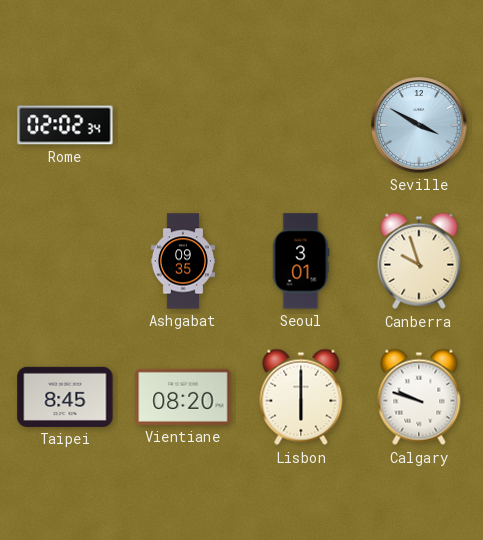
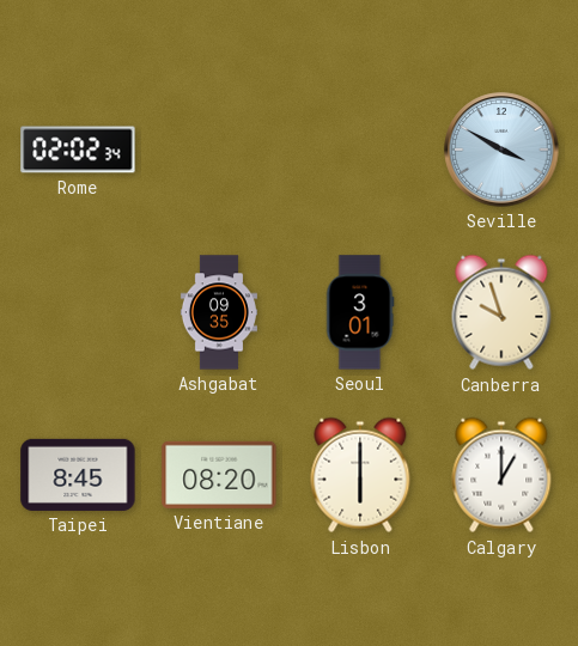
Calgary: 9:48 -> 1:00
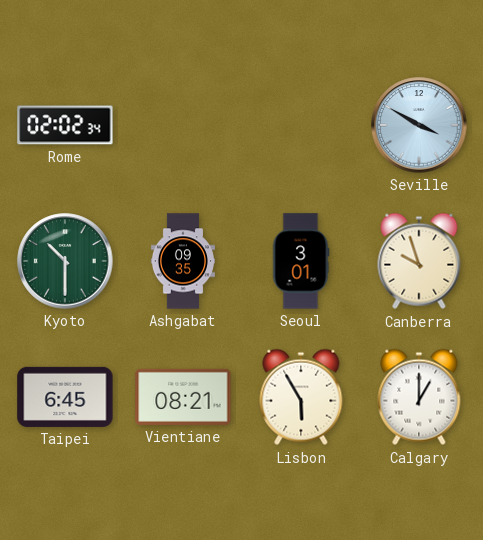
Kyoto: none -> 10:30
Taipei: 8:45 -> 6:45
Vientiane: 08:20 -> 08:21
Lisbon: 6:00 -> 5:55
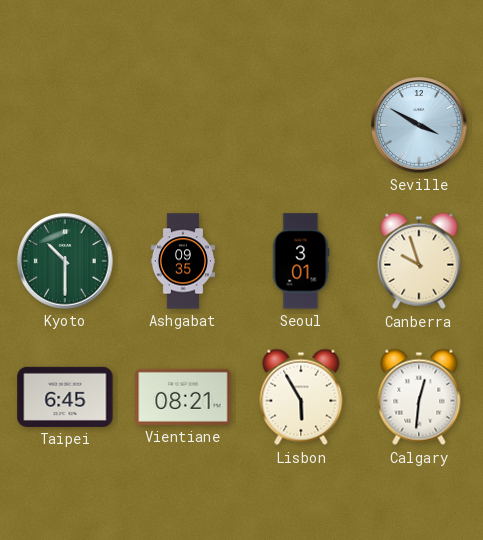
Rome: 02:02 -> none
Calgary: 1:00 -> 12:31
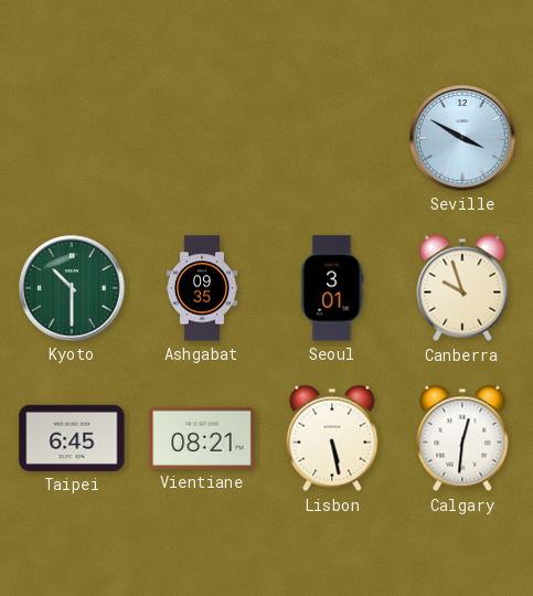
Lisbon: 5:55 -> 5:28
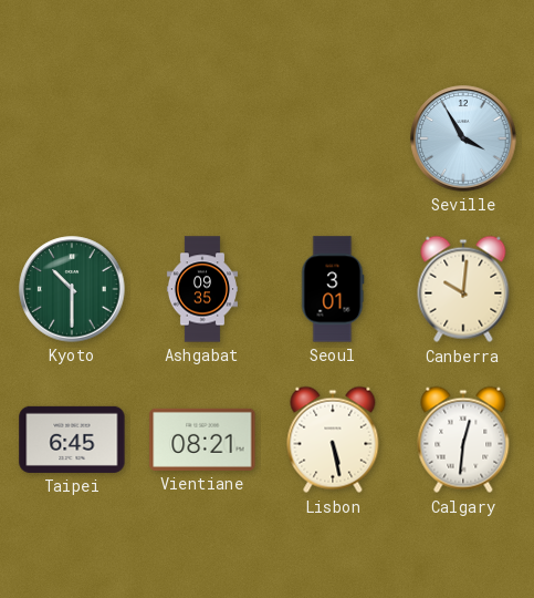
Seville: 3:50 -> 3:55
Canberra: 9:57 -> 10:01
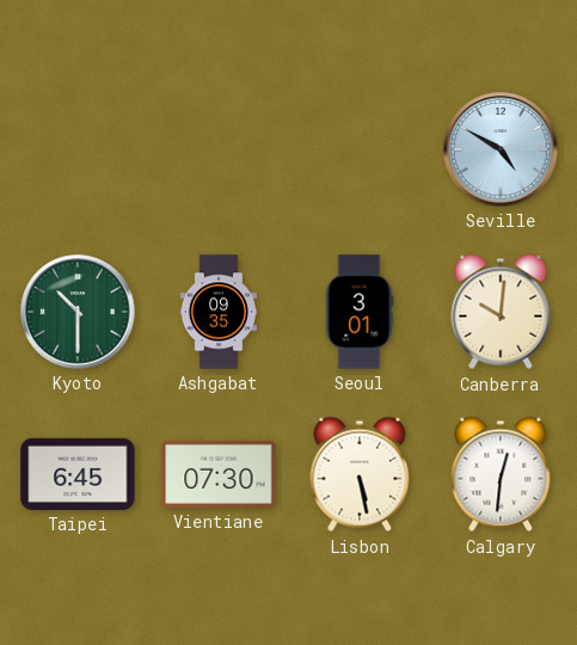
Seville: 3:55 -> 4:50
Vientiane: 08:21 -> 07:30
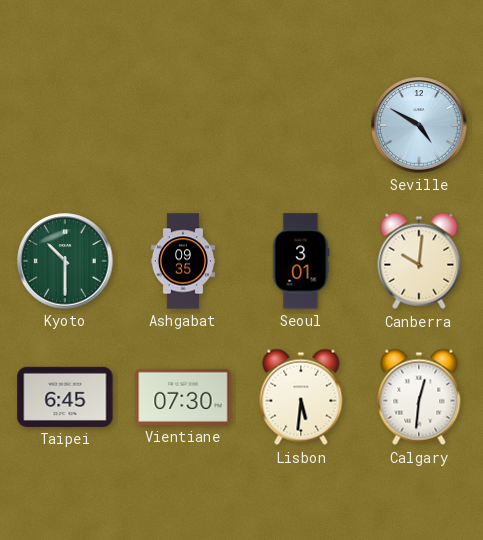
Lisbon: 5:28 -> 5:31
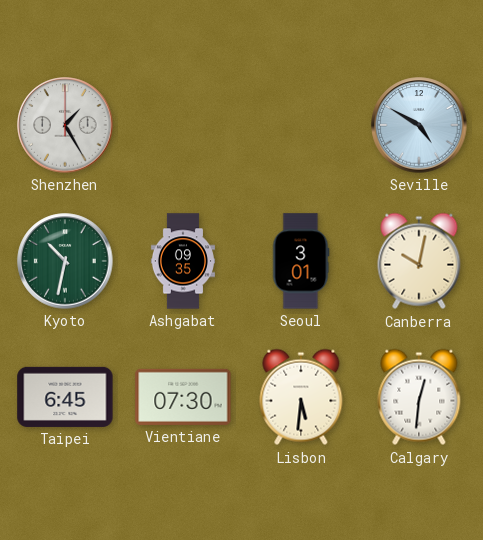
Shenzhen: none -> 1:25
Kyoto: 10:30 -> 10:32
Canberra: 10:01 -> 10:02
